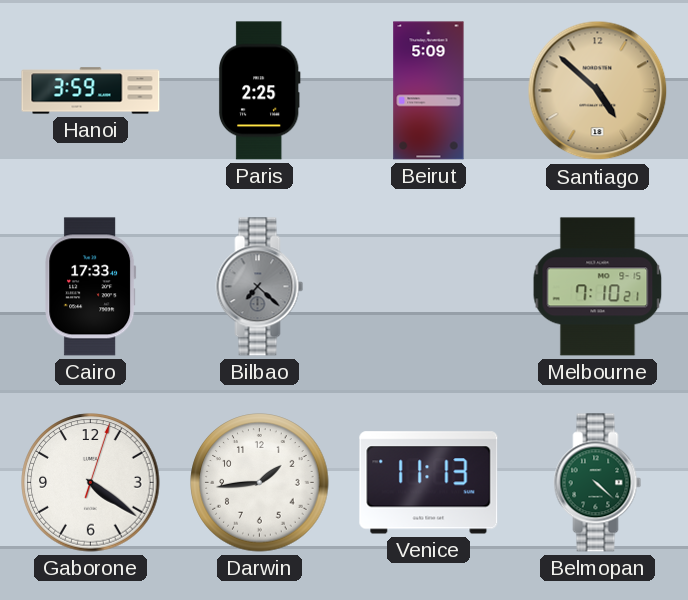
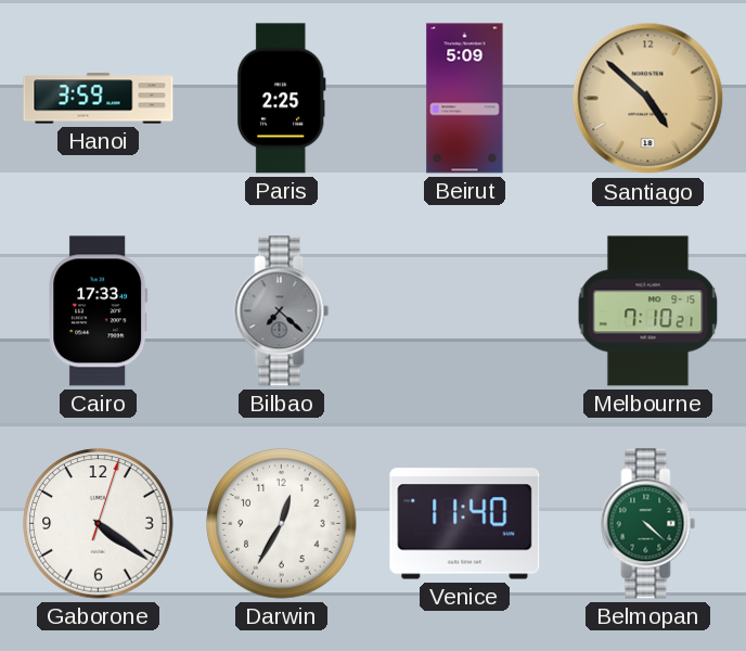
Darwin: 1:44 -> 12:35
Venice: 11:13 -> 11:40
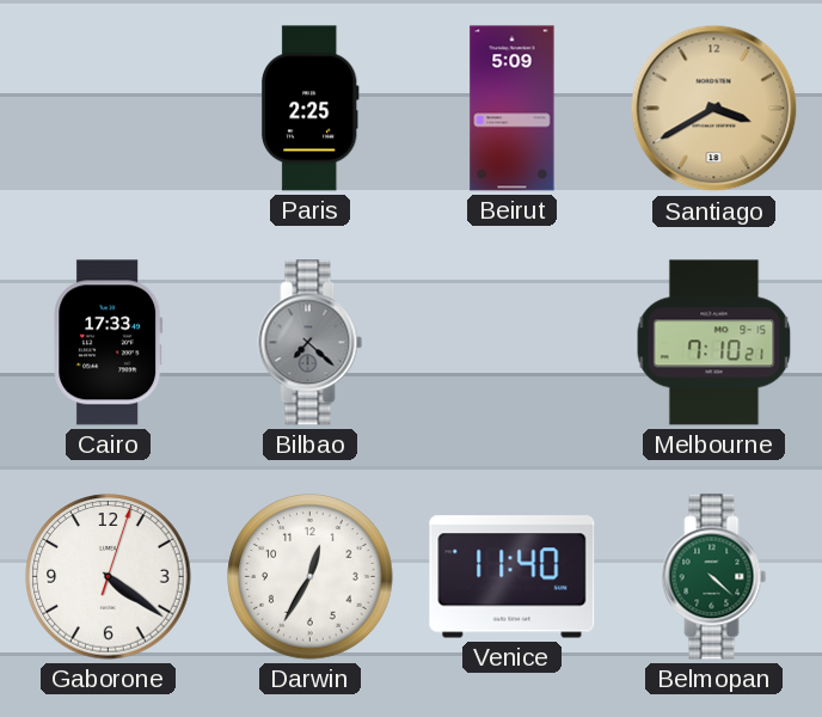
Hanoi: 3:59 -> none
Santiago: 4:52 -> 3:40
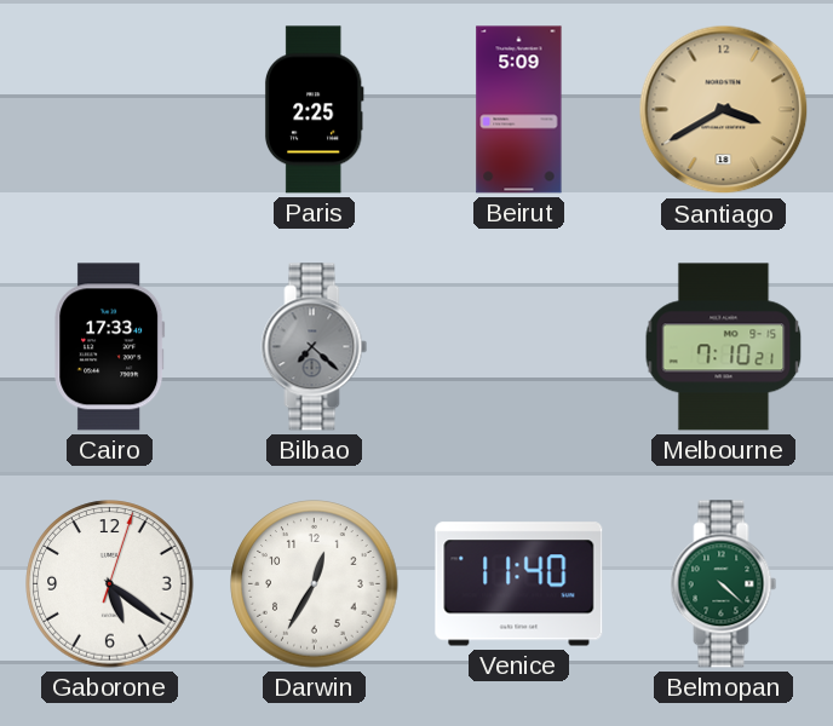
Gaborone: 4:21 -> 5:21
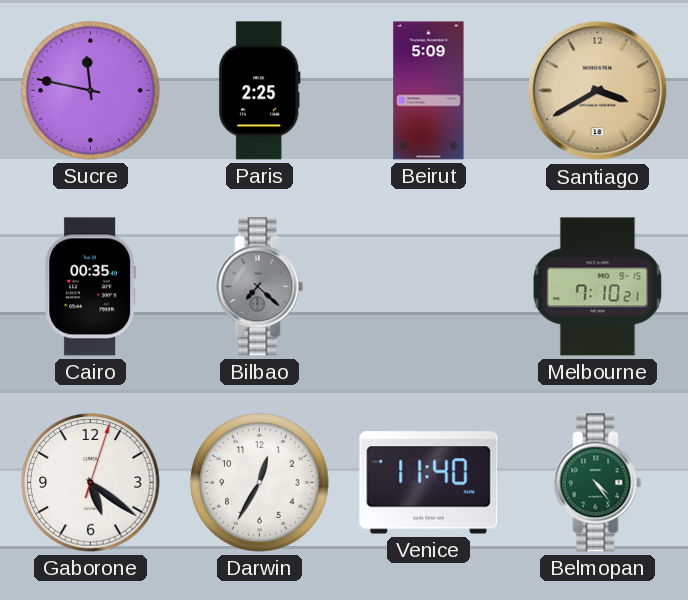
Sucre: none -> 11:47
Cairo: 17:33 -> 00:35
Belmopan: 4:22 -> 4:24
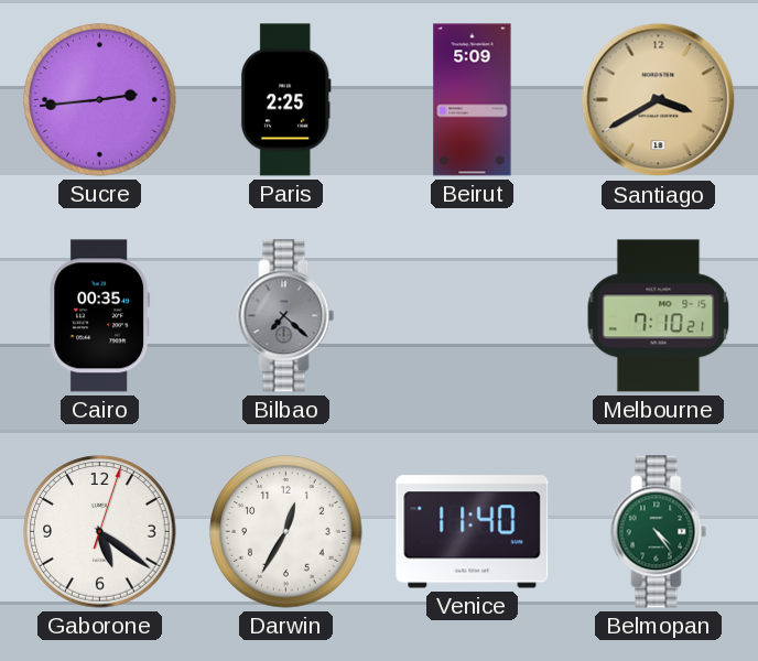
Sucre: 11:47 -> 2:44
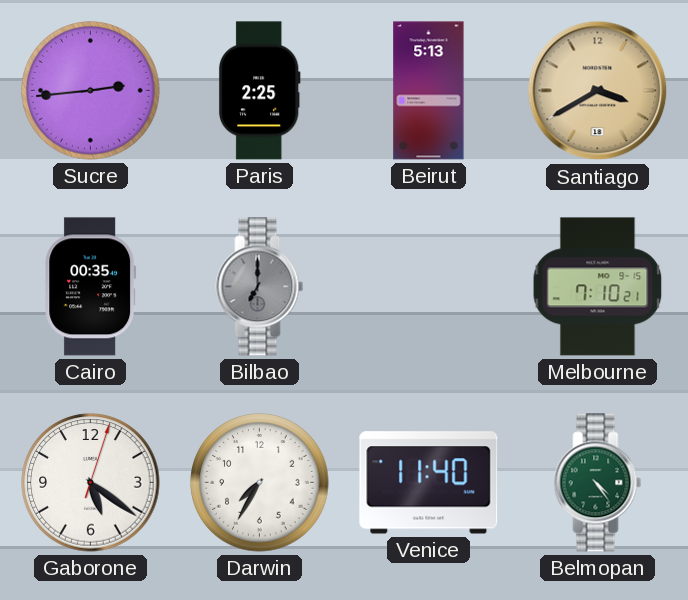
Beirut: 5:09 -> 5:13
Bilbao: 7:22 -> 7:00
Darwin: 12:35 -> 7:35
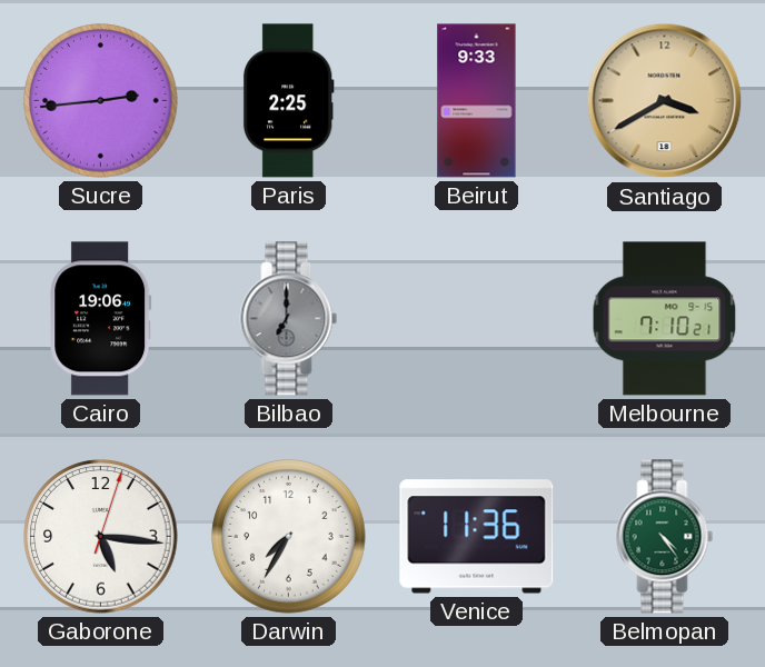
Beirut: 5:13 -> 9:33
Cairo: 00:35 -> 19:06
Gaborone: 5:21 -> 5:16
Venice: 11:40 -> 11:36
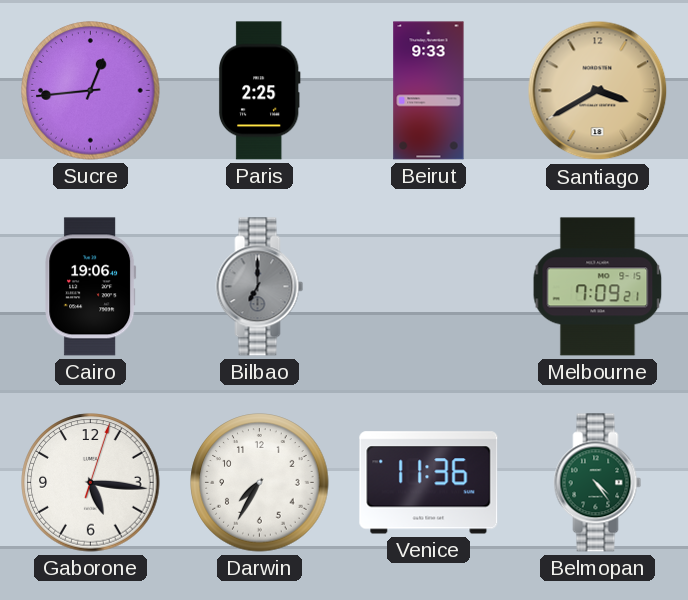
Sucre: 2:44 -> 12:44
Melbourne: 7:10 -> 7:09
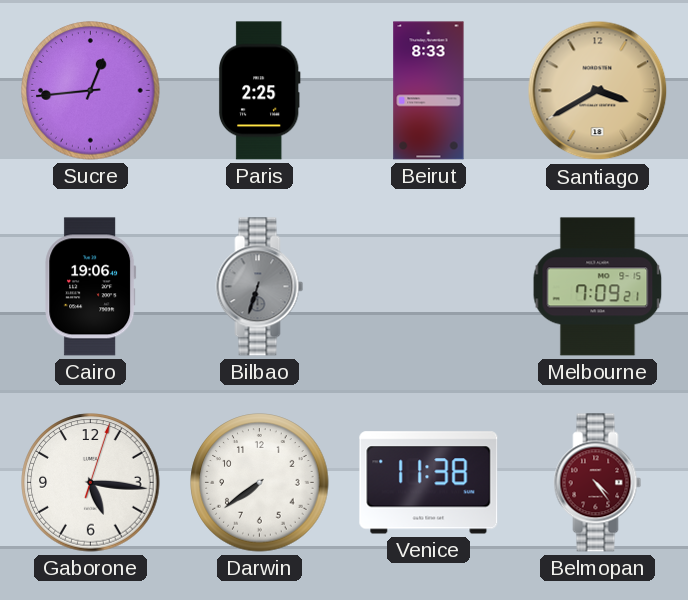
Beirut: 9:33 -> 8:33
Bilbao: 7:00 -> 6:33
Darwin: 7:35 -> 7:39
Venice: 11:36 -> 11:38
Belmopan dial: green -> burgundy
